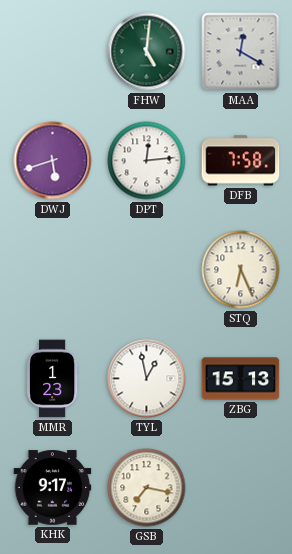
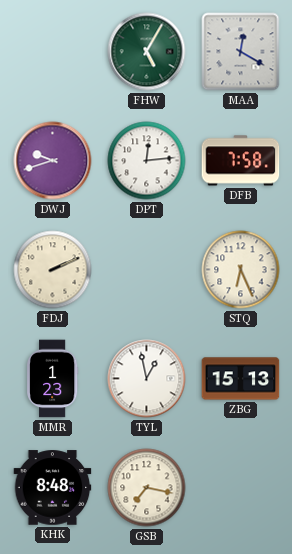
FHW: 5:01 -> 5:05
DWJ: 5:42 -> 9:42
FDJ: none -> 2:11
KHK: 9:17 -> 8:48
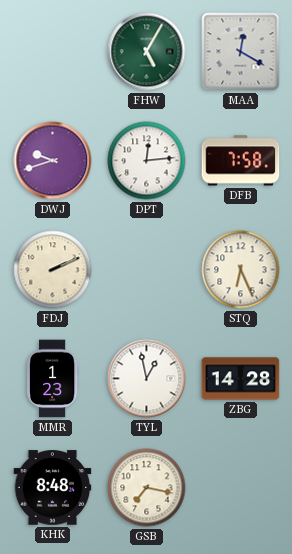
ZBG: 15:13 -> 14:28
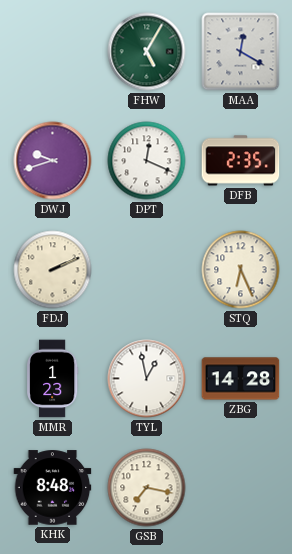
DPT: 12:14 -> 12:19
DFB: 7:58 -> 2:35
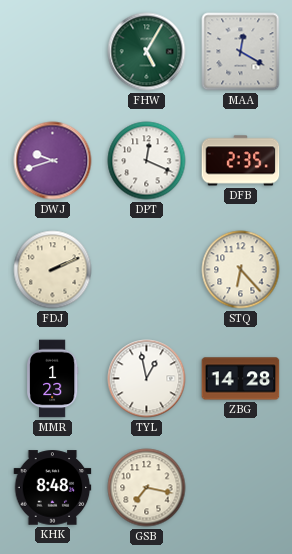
STQ: 6:26 -> 6:23
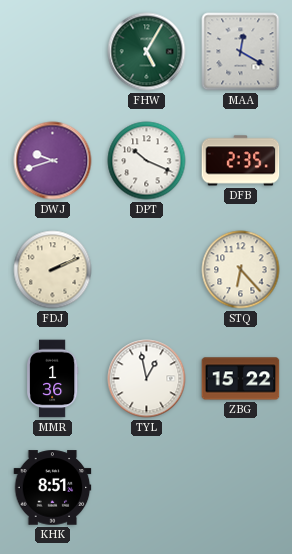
DPT: 12:19 -> 10:19
MMR: 1:23 -> 1:36
ZBG: 14:28 -> 15:22
KHK: 8:48 -> 8:51
GSB: 7:17 -> none
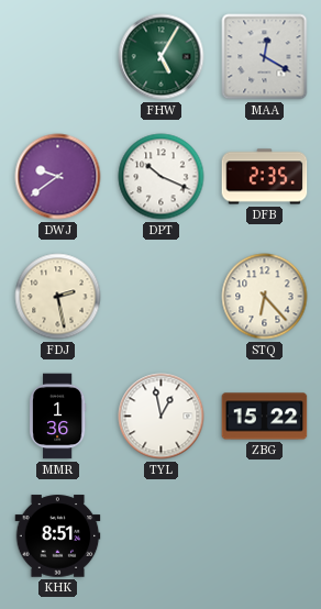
DWJ: 9:42 -> 9:39
FDJ: 2:11 -> 2:28
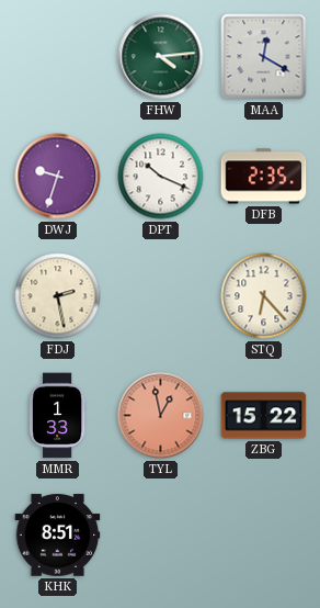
FHW: 5:05 -> 4:14
DWJ: 9:39 -> 9:33
MMR: 1:36 -> 1:33
TYL dial: white -> salmon
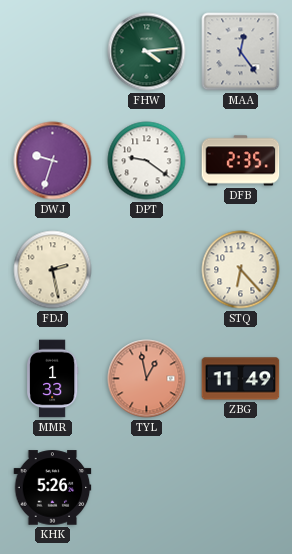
MAA: 12:20 -> 12:24
DPT: 10:19 -> 9:21
ZBG: 15:22 -> 11:49
KHK: 8:51 -> 5:26
